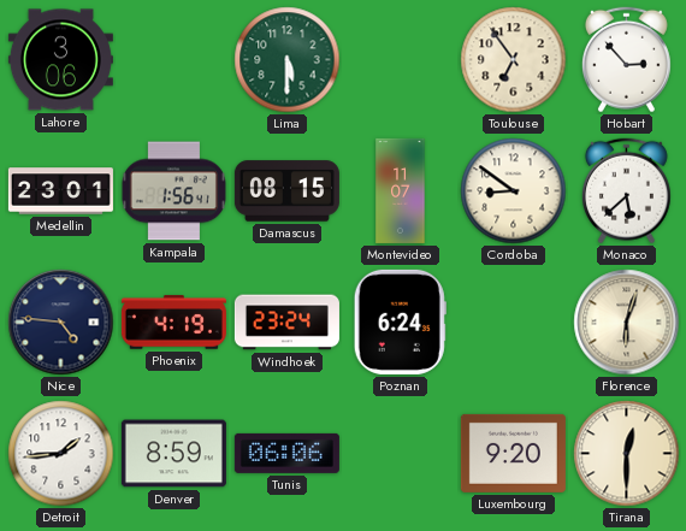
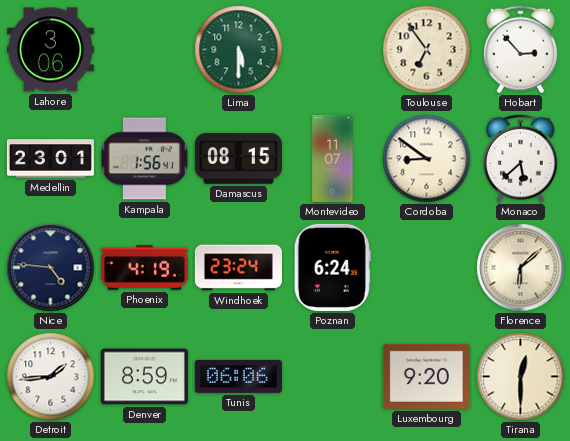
Florence: 6:03 -> 6:08
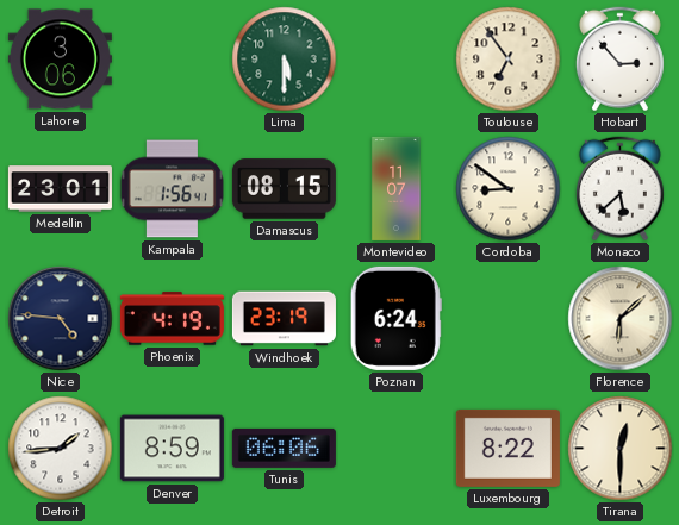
Windhoek: 23:24 -> 23:19
Luxembourg: 9:20 -> 8:22
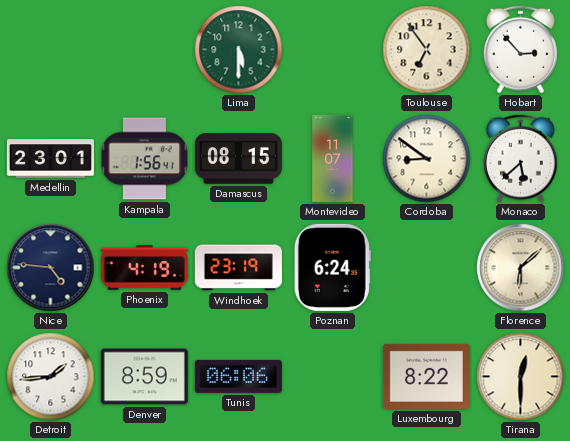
Lahore: 3:06 -> none
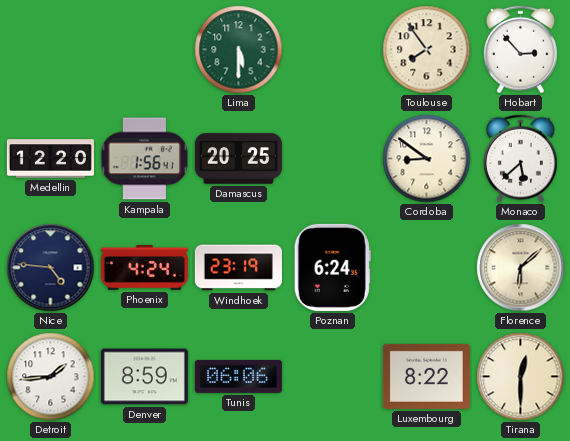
Toulouse: 6:54 -> 7:54
Medellin: 23:01 -> 12:20
Damascus: 08:15 -> 20:25
Montevideo: 11:07 -> none
Phoenix: 4:19 -> 4:24
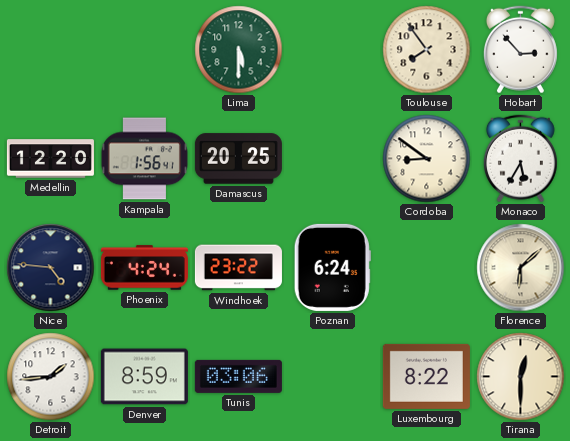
Monaco: 5:38 -> 5:35
Windhoek: 23:19 -> 23:22
Tunis: 06:06 -> 03:06
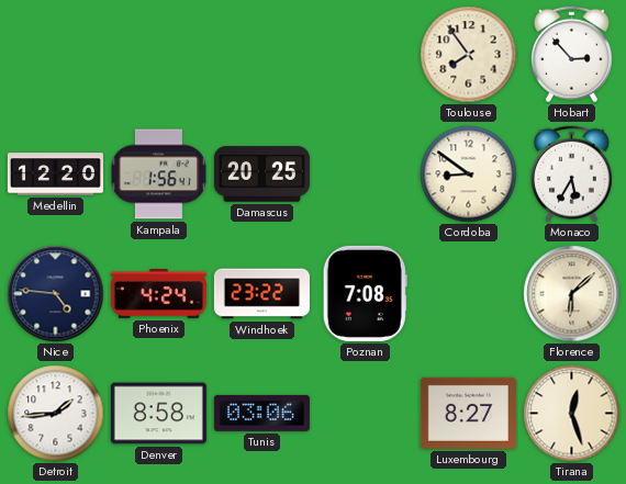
Lima: 5:30 -> none
Poznan: 6:24 -> 7:08
Denver: 8:59 -> 8:58
Luxembourg: 8:22 -> 8:27
Tirana: 12:30 -> 12:27
